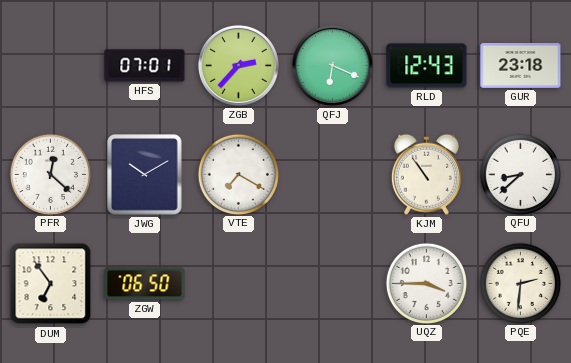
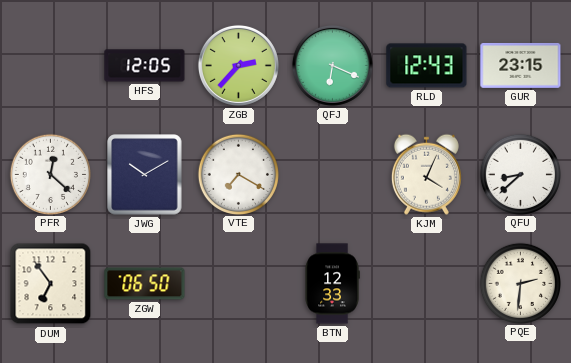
HFS: 07:01 -> 12:05
GUR: 23:18 -> 23:15
KJM: 10:54 -> 4:04
BTN: none -> 12:33
UQZ: 3:45 -> none
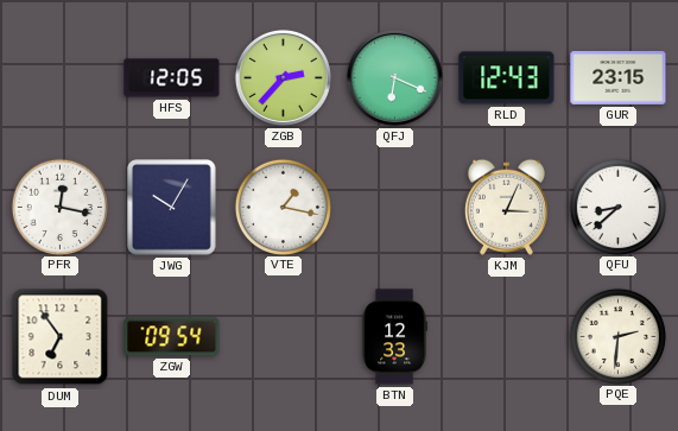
PFR: 12:22 -> 12:17
JWG: 10:10 -> 10:05
VTE: 7:20 -> 1:17
KJM: 4:04 -> 3:04
ZGW: 06:50 -> 09:54
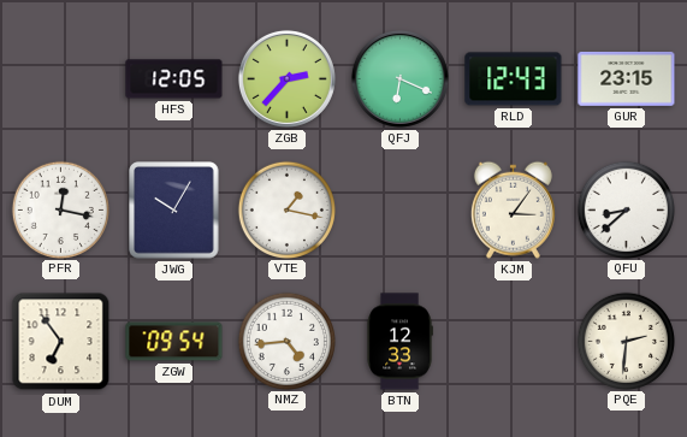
KJM: 3:04 -> 3:06
NMZ: none -> 4:44
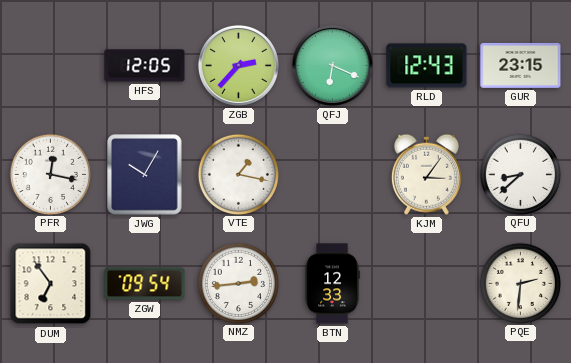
NMZ: 4:44 -> 2:44
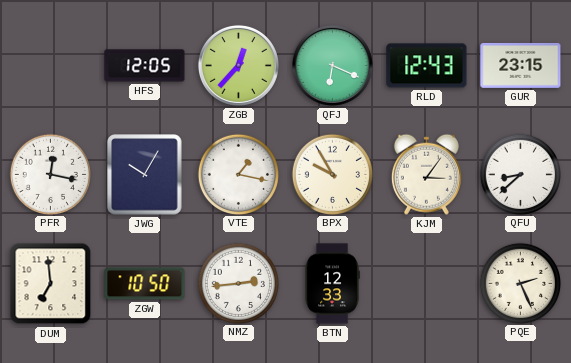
ZGB: 2:37 -> 12:37
BPX: none -> 9:55
DUM: 6:54 -> 6:59
ZGW: 09:54 -> 10:50
PQE: 2:31 -> 2:26
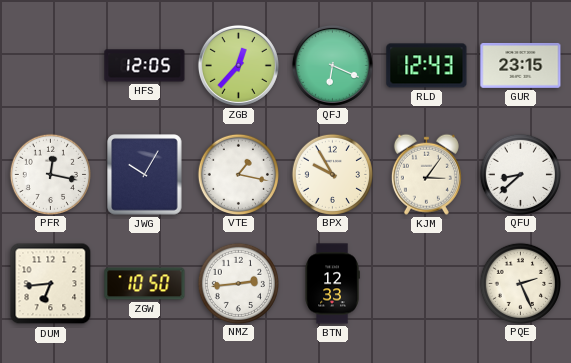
DUM: 6:59 -> 6:44
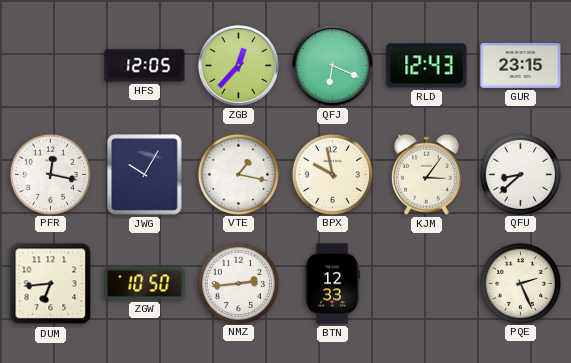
BPX: 9:55 -> 9:58
